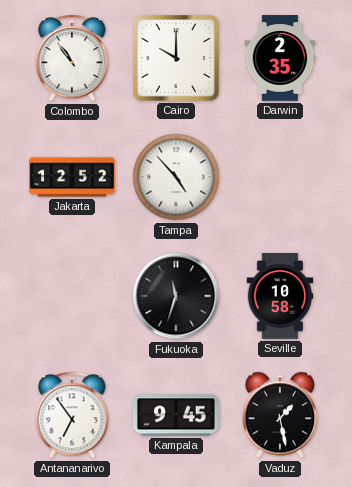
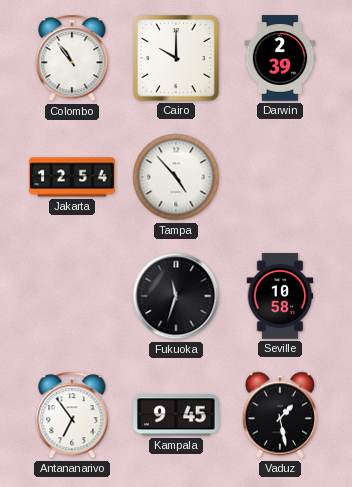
Darwin: 2:35 -> 2:39
Jakarta: 12:52 -> 12:54
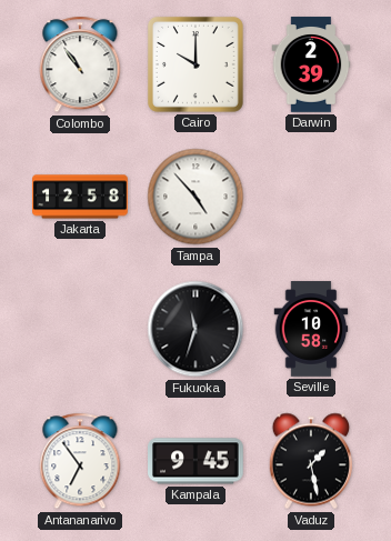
Jakarta: 12:54 -> 12:58
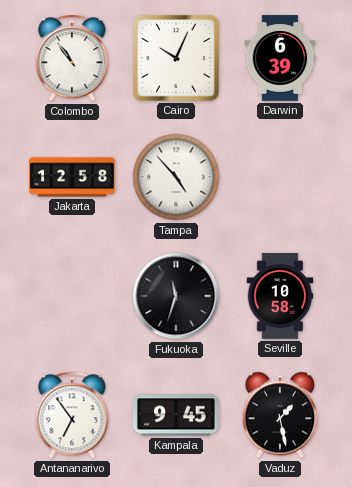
Cairo: 10:00 -> 10:04
Darwin: 2:39 -> 6:39
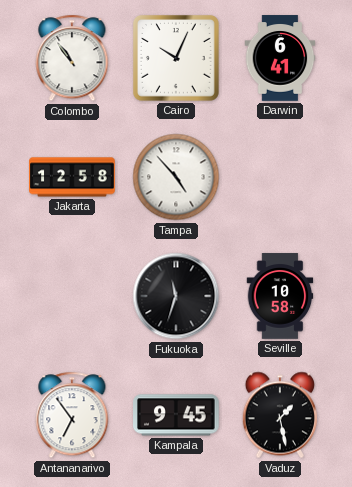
Darwin: 6:39 -> 6:41
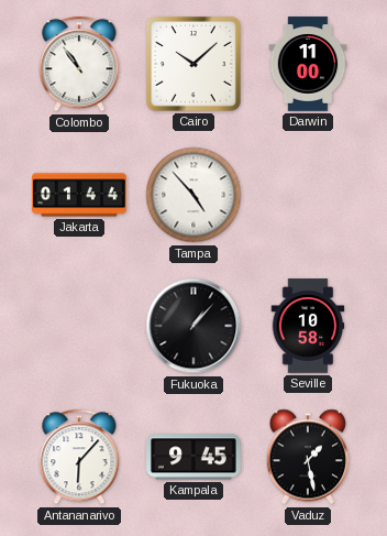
Cairo: 10:04 -> 10:08
Darwin: 6:41 -> 11:00
Jakarta: 12:58 -> 01:44
Fukuoka: 11:33 -> 1:07
Antananarivo: 6:54 -> 6:07
